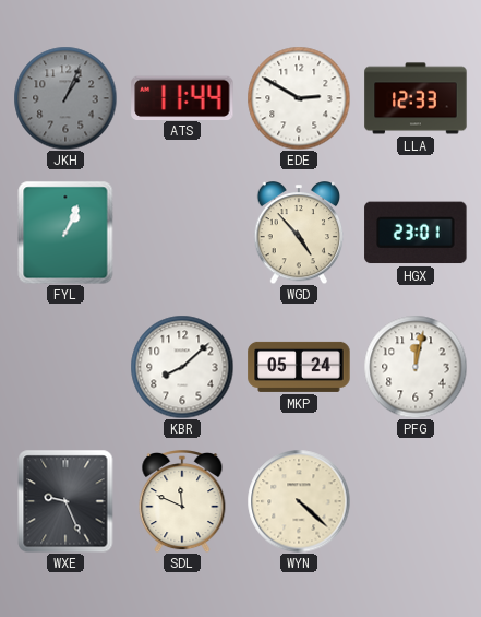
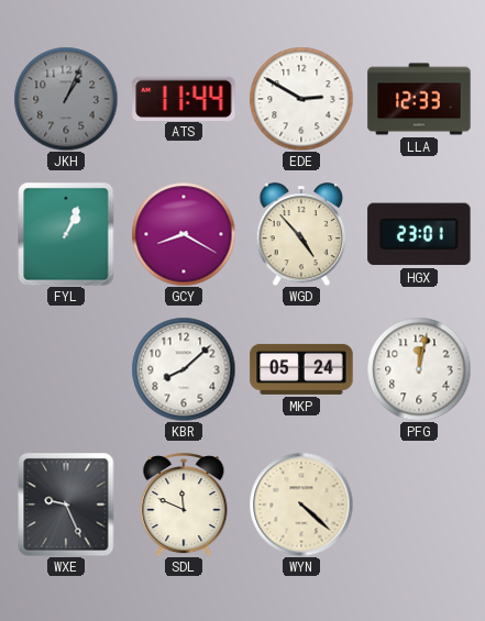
GCY: none -> 8:20
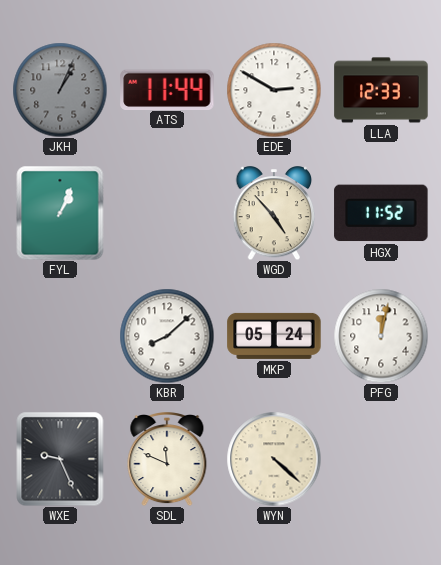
GCY: 8:20 -> none
HGX: 23:01 -> 11:52
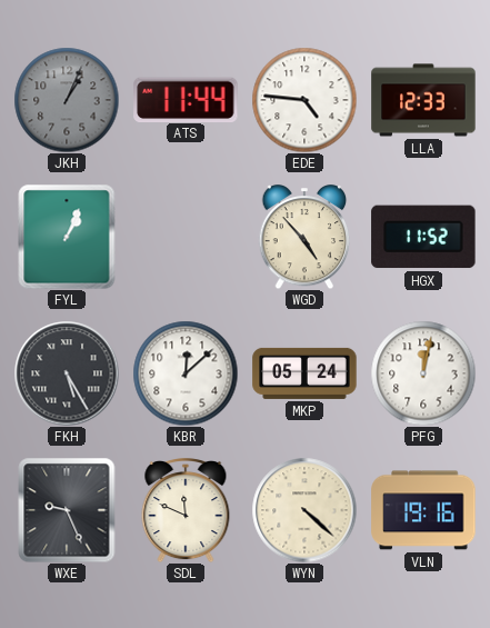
EDE: 2:50 -> 4:46
FKH: none -> 5:25
KBR: 8:08 -> 12:08
VLN: none -> 19:16
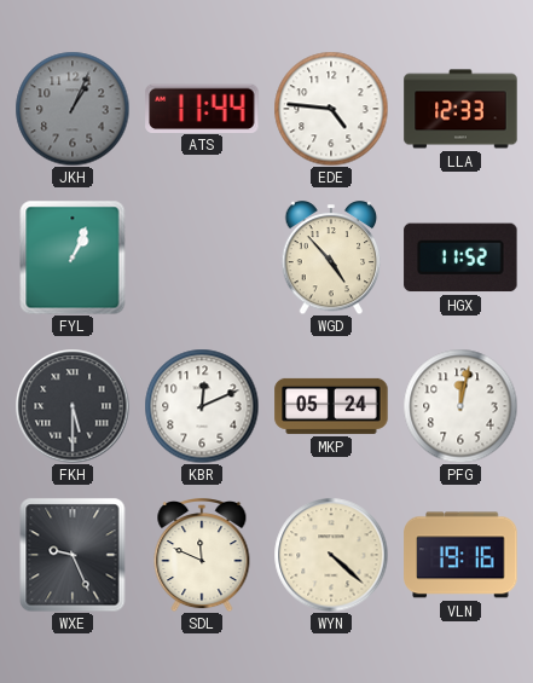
FKH: 5:25 -> 5:30
KBR: 12:08 -> 12:11
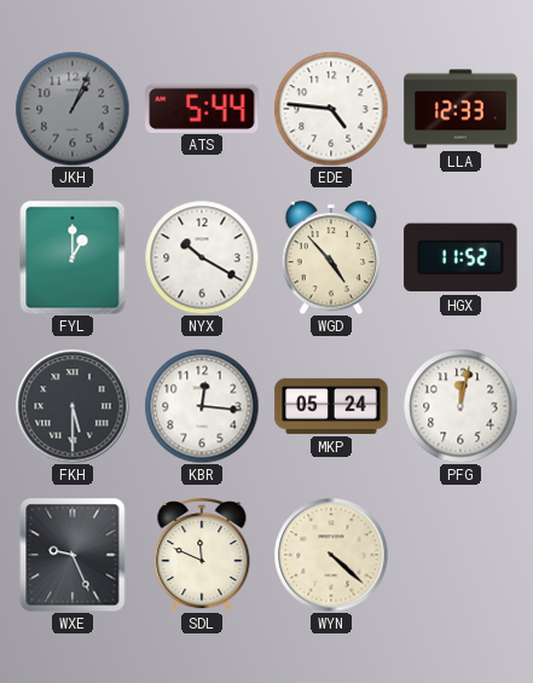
ATS: 11:44 -> 5:44
FYL: 1:04 -> 1:00
NYX: none -> 10:20
KBR: 12:11 -> 12:16
VLN: 19:16 -> none
